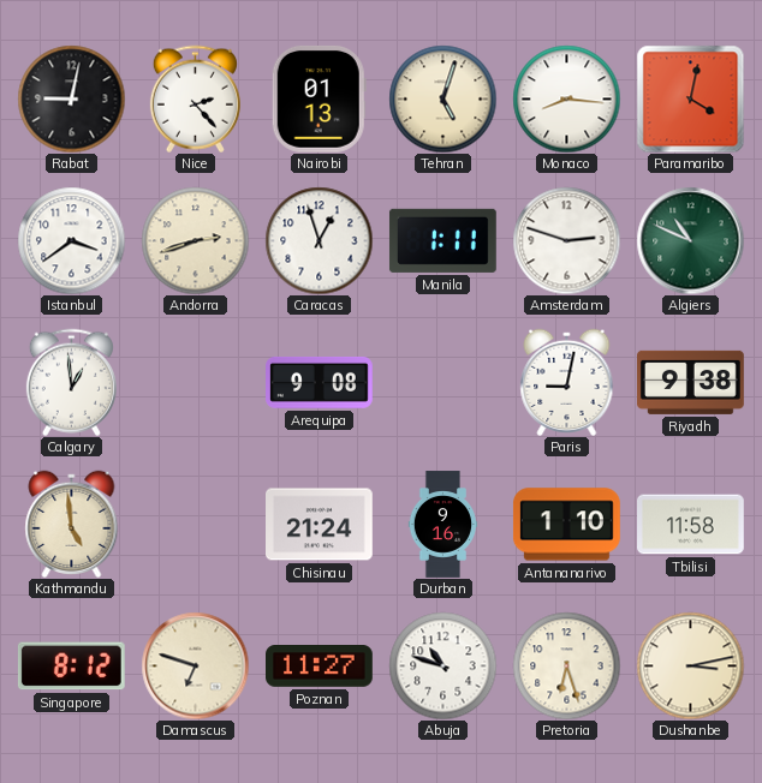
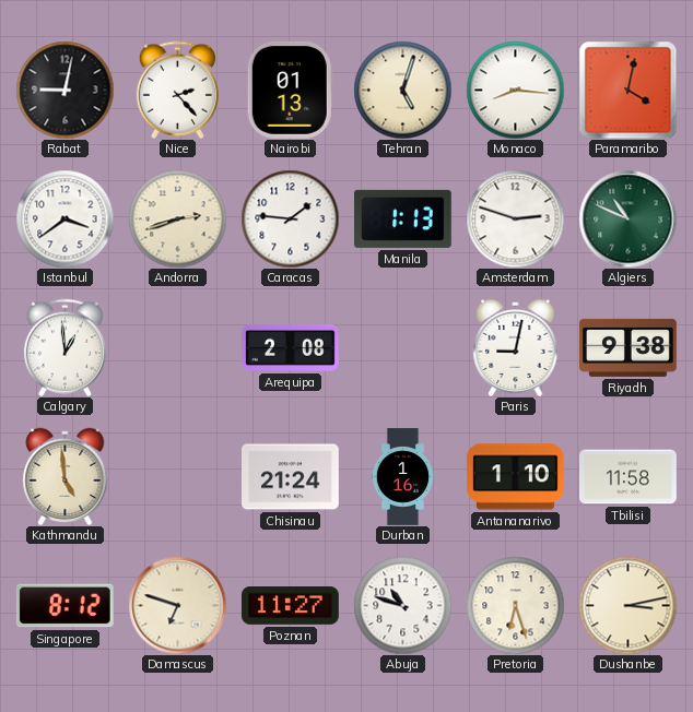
Caracas: 12:57 -> 1:46
Manila: 1:11 -> 1:13
Arequipa: 9:08 -> 2:08
Durban: 9:16 -> 1:16
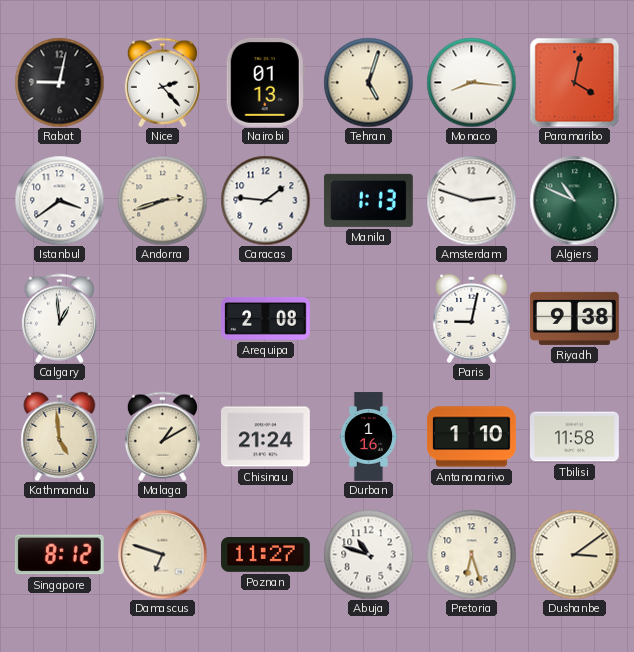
Malaga: none -> 1:10
Dushanbe: 3:13 -> 3:09
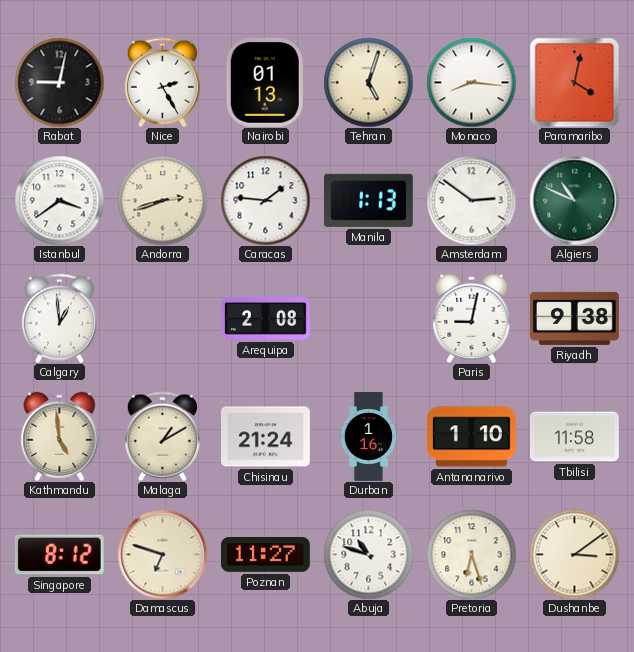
Nice: 2:23 -> 2:25
Amsterdam: 2:48 -> 2:51
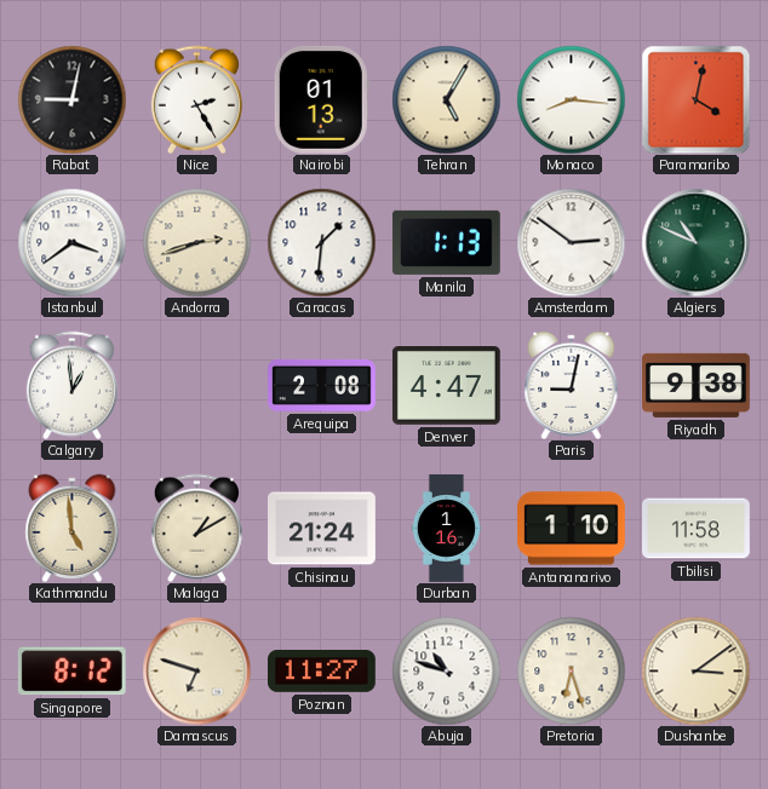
Tehran: 5:03 -> 5:05
Caracas: 1:46 -> 1:31
Denver: none -> 4:47
